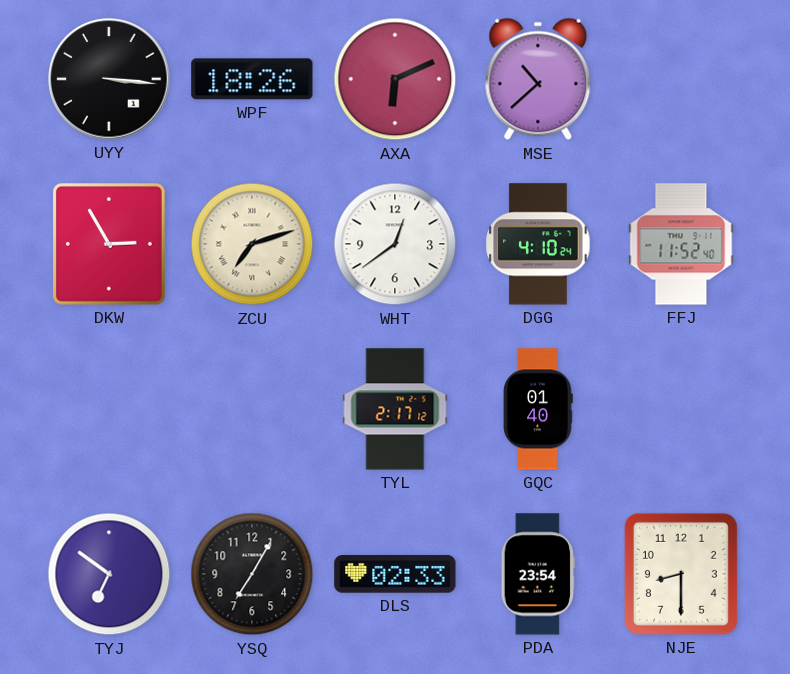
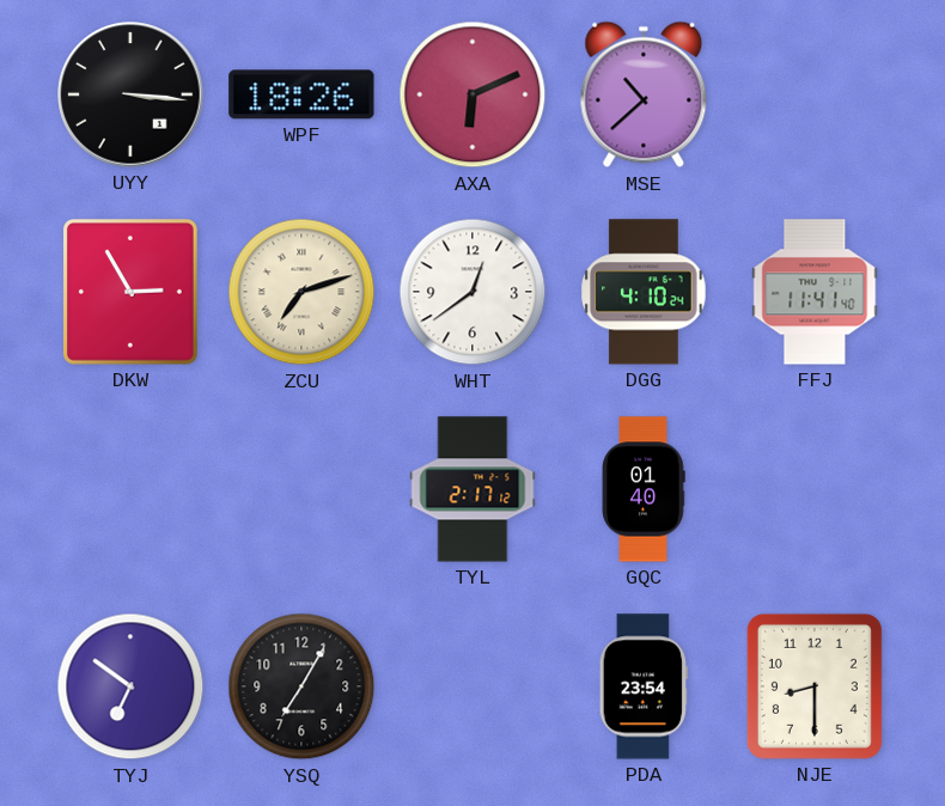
FFJ: 11:52 -> 11:41
DLS: 02:33 -> none
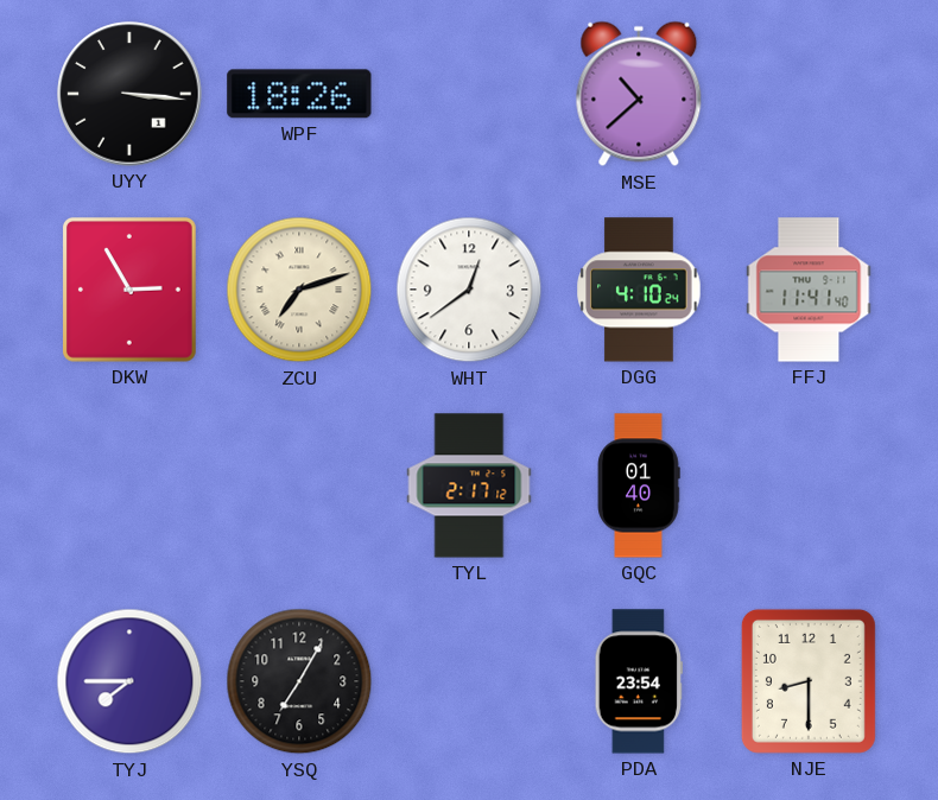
AXA: 6:11 -> none
TYJ: 6:51 -> 7:45
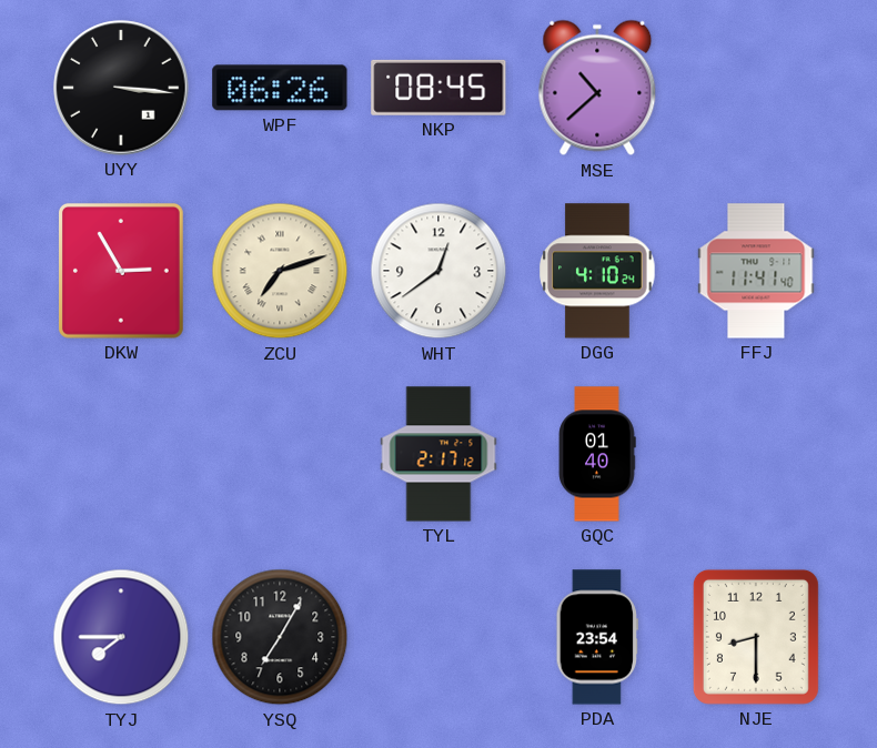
WPF: 18:26 -> 06:26
NKP: none -> 08:45
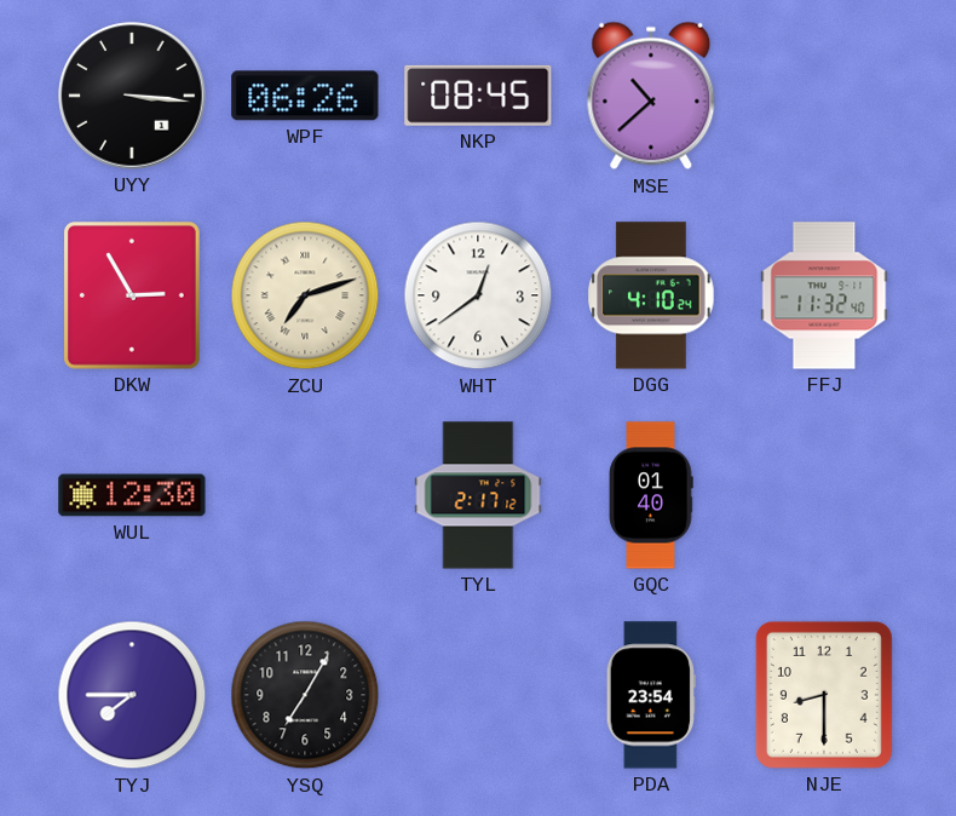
FFJ: 11:41 -> 11:32
WUL: none -> 12:30
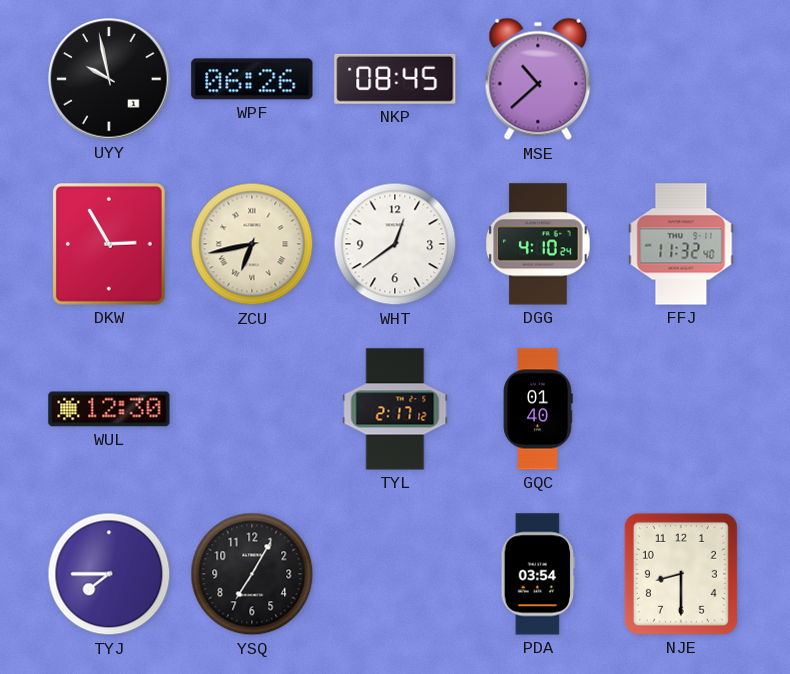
UYY: 3:16 -> 9:58
ZCU: 7:12 -> 6:43
PDA: 23:54 -> 03:54
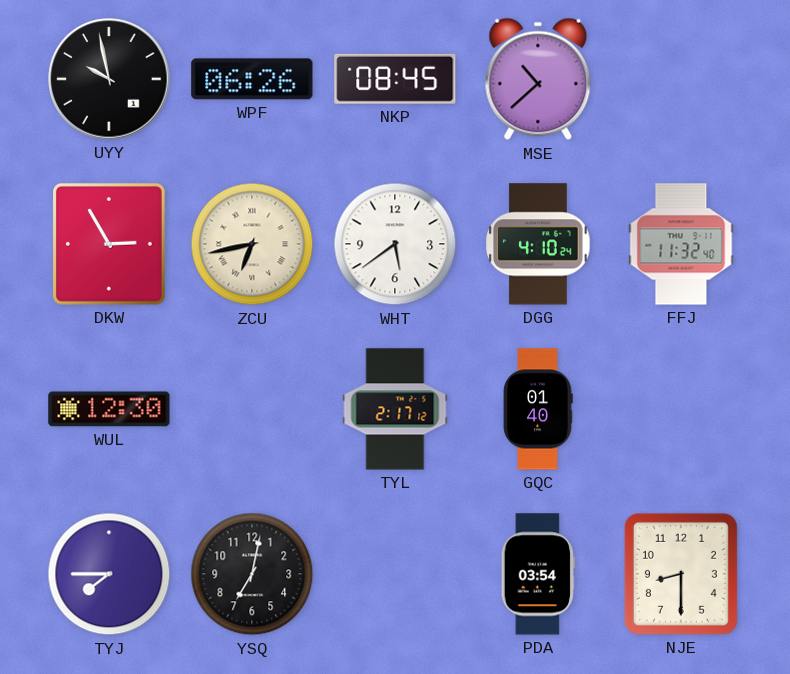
WHT: 12:39 -> 5:39
YSQ: 7:05 -> 7:02
